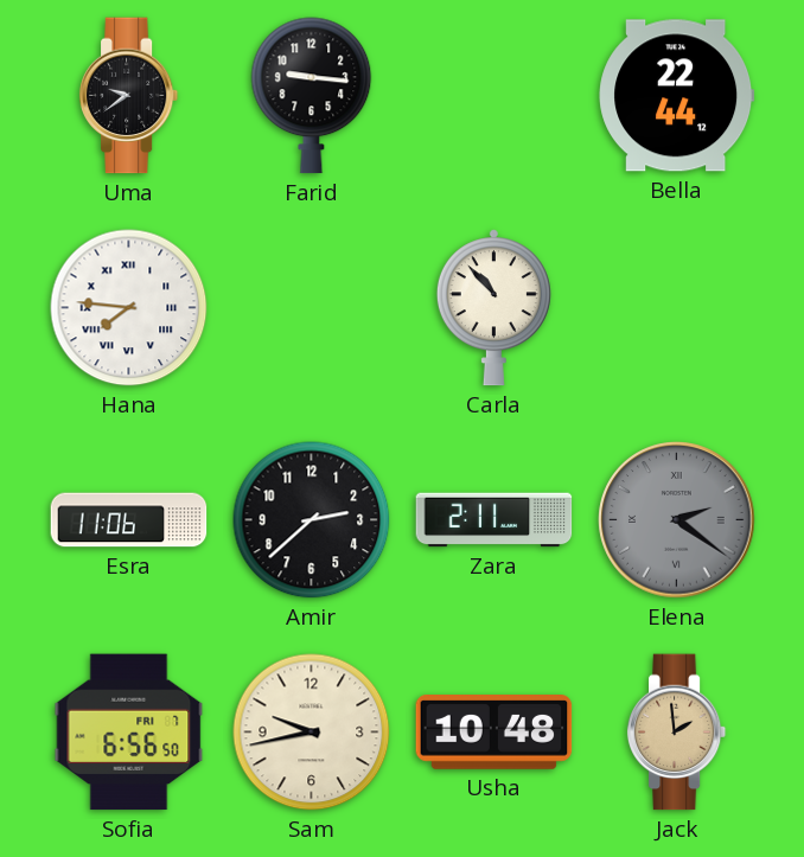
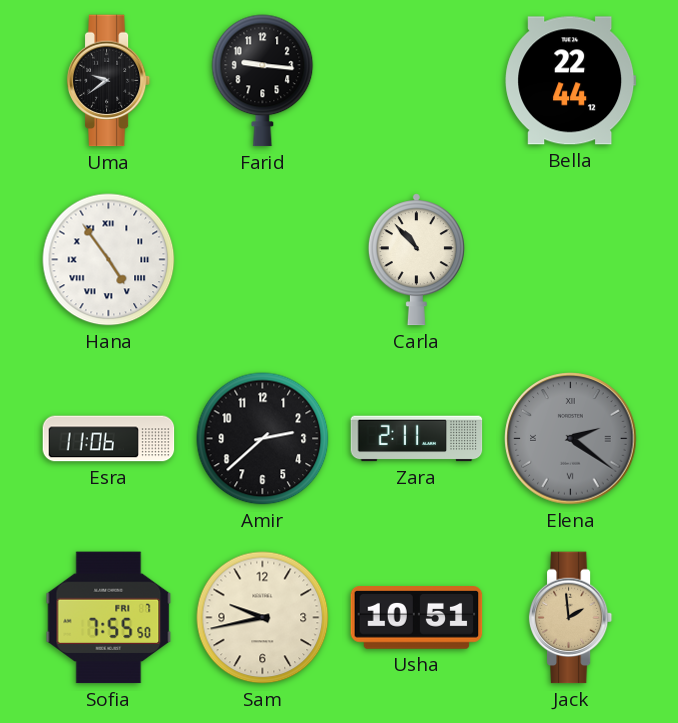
Hana: 7:46 -> 4:54
Sofia: 6:56 -> 7:55
Usha: 10:48 -> 10:51
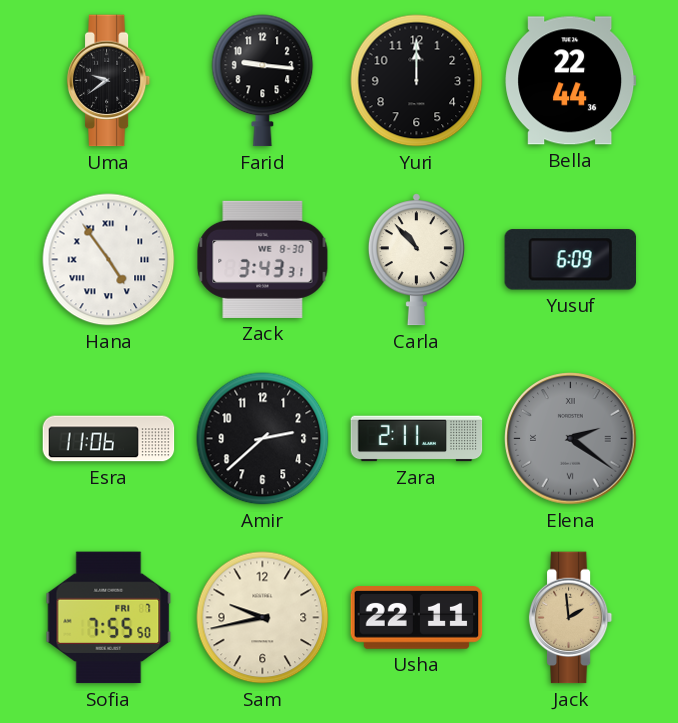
Yuri: none -> 12:00
Bella: 22:44:12 -> 22:44:36
Zack: none -> 3:43
Yusuf: none -> 6:09
Usha: 10:51 -> 22:11
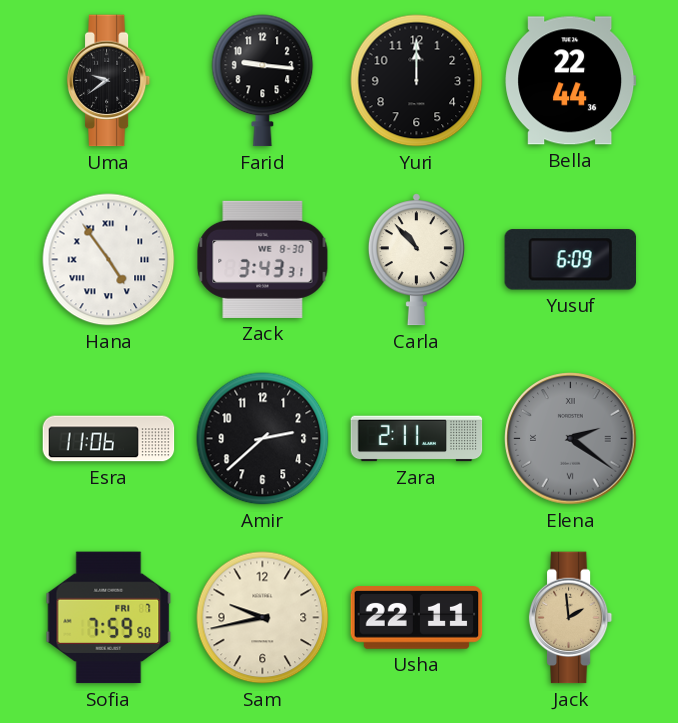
Sofia: 7:55 -> 7:59
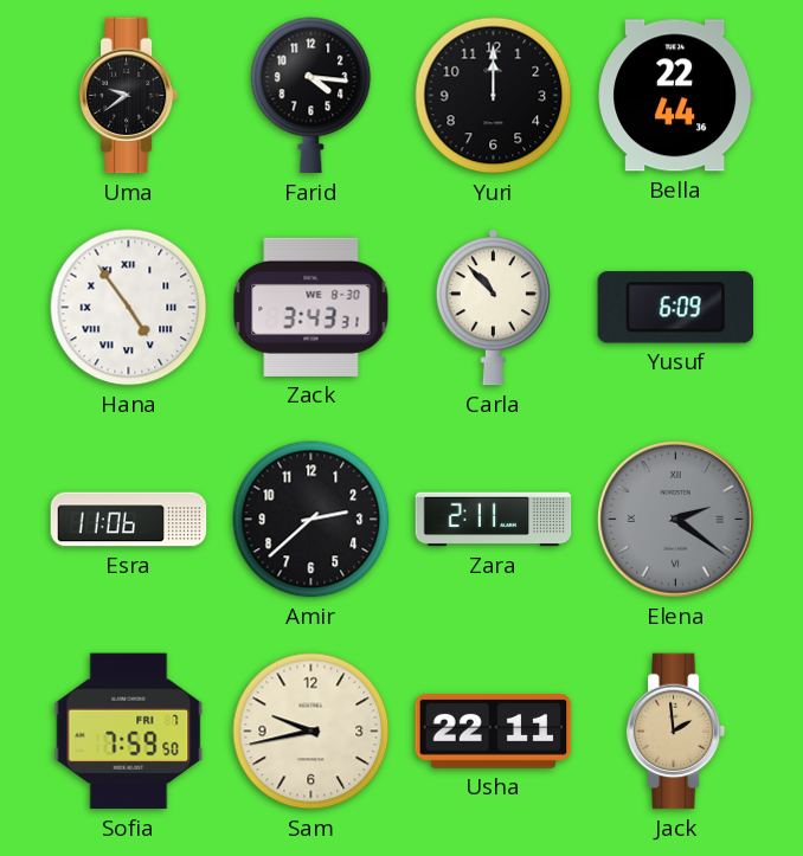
Farid: 9:16 -> 4:16
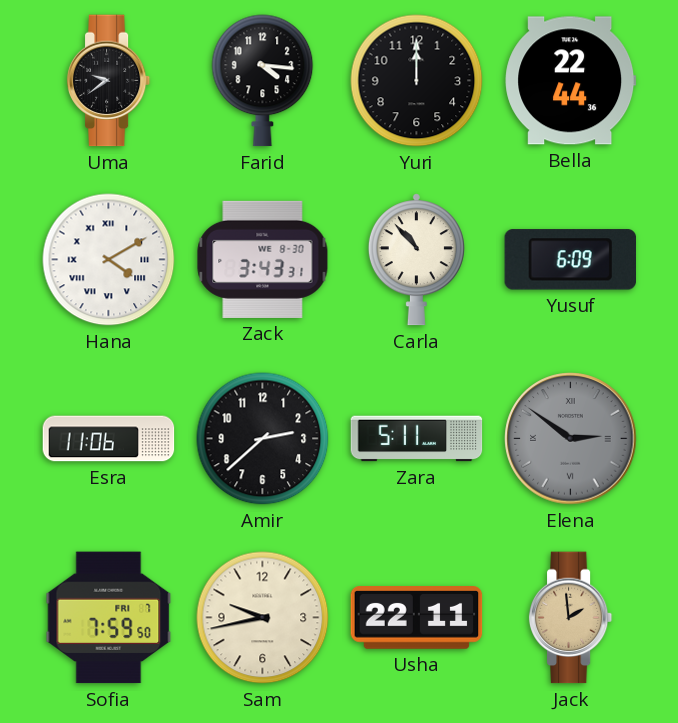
Hana: 4:54 -> 4:10
Zara: 2:11 -> 5:11
Elena: 2:21 -> 2:51
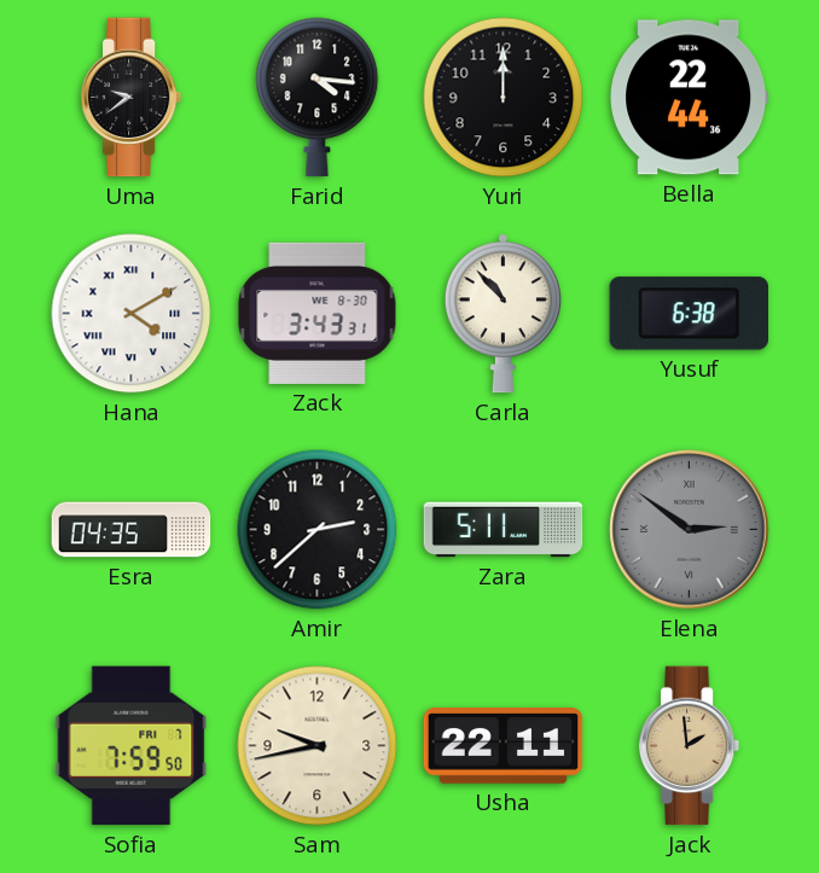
Yusuf: 6:09 -> 6:38
Esra: 11:06 -> 04:35
